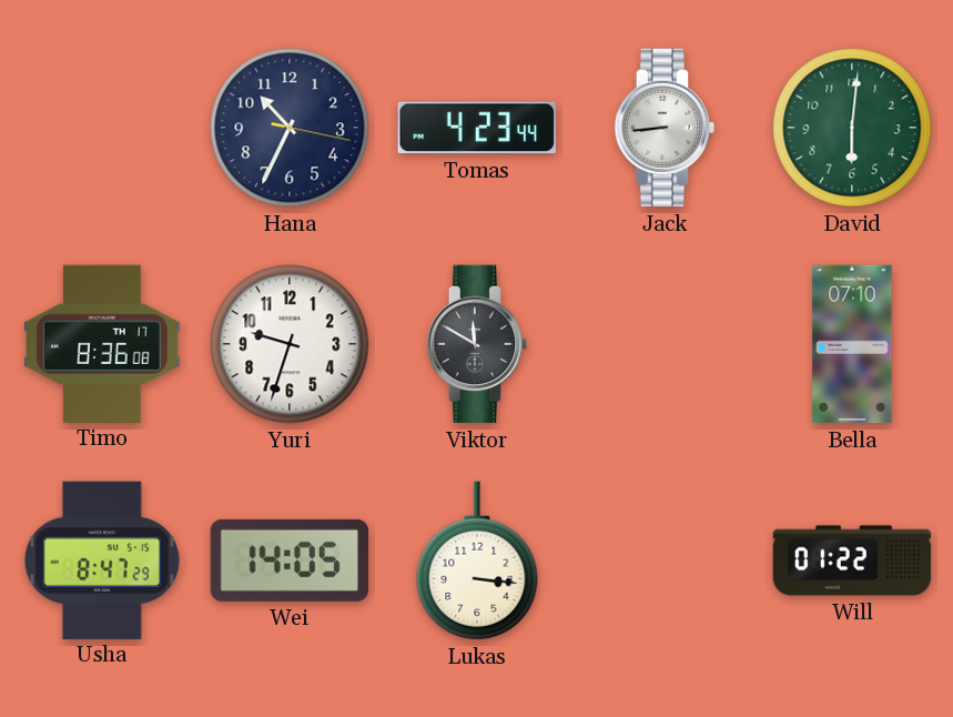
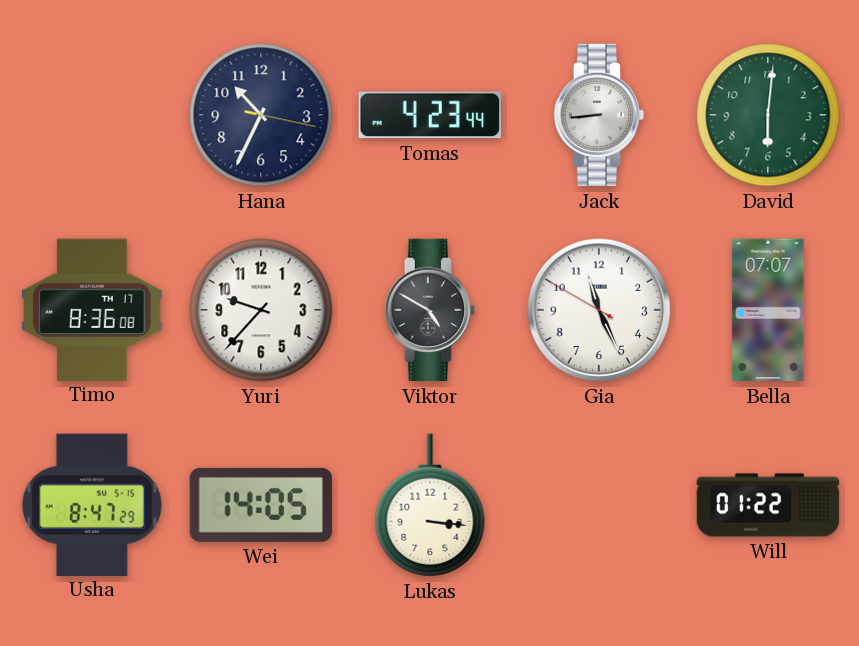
Yuri: 9:33 -> 9:37
Viktor: 11:50 -> 4:50
Gia: none -> 11:25
Bella: 07:10 -> 07:07
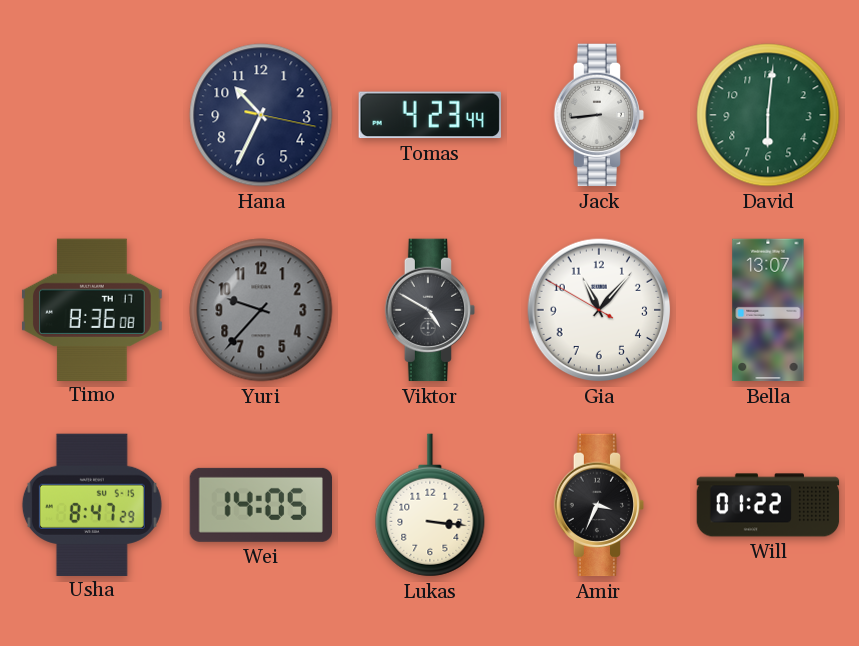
Yuri dial: white -> grey
Gia: 11:25 -> 11:06
Bella: 07:07 -> 13:07
Amir: none -> 3:34
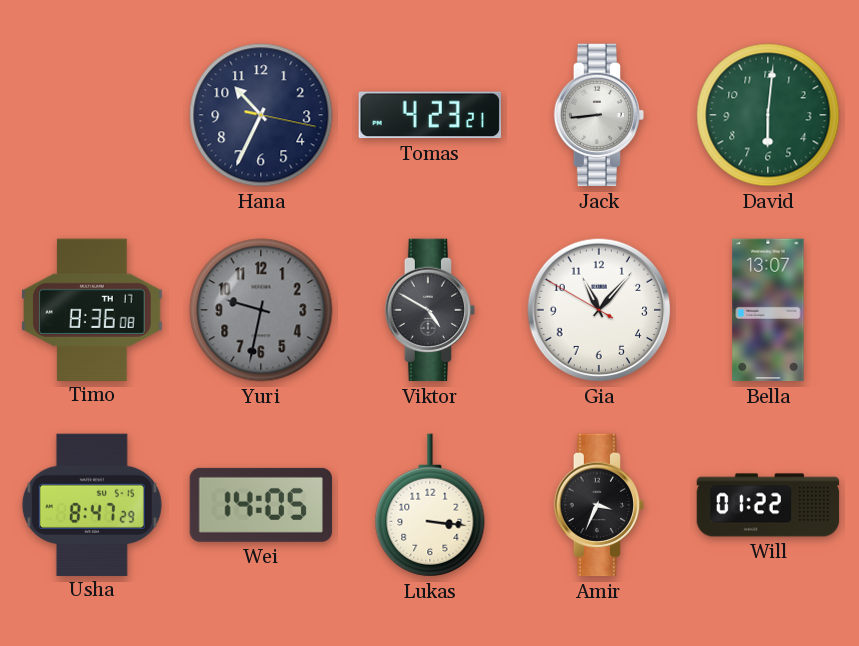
Tomas: 4:23:44 -> 4:23:21
Yuri: 9:37 -> 9:32
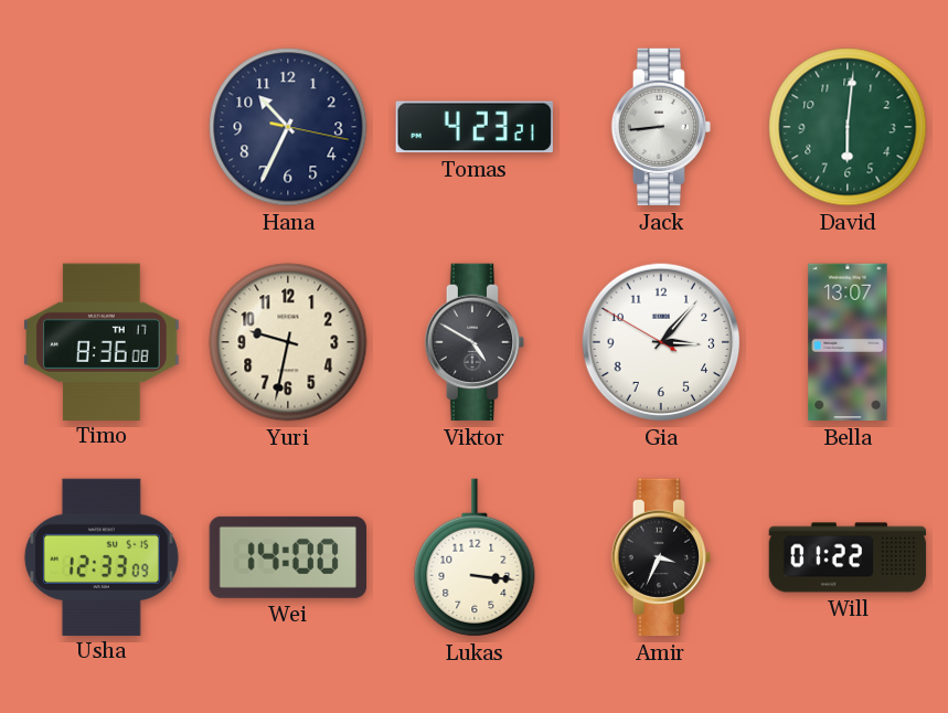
Yuri dial: grey -> cream
Gia: 11:06 -> 3:06
Usha: 8:47 -> 12:33
Wei: 14:05 -> 14:00
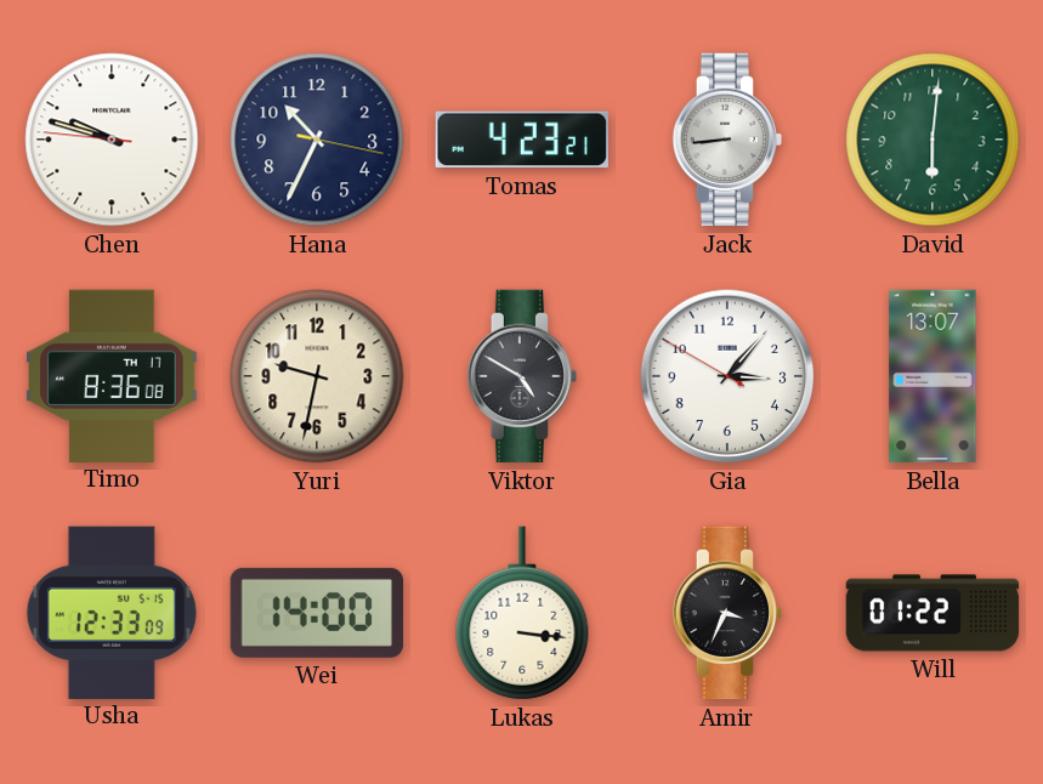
Chen: none -> 9:47
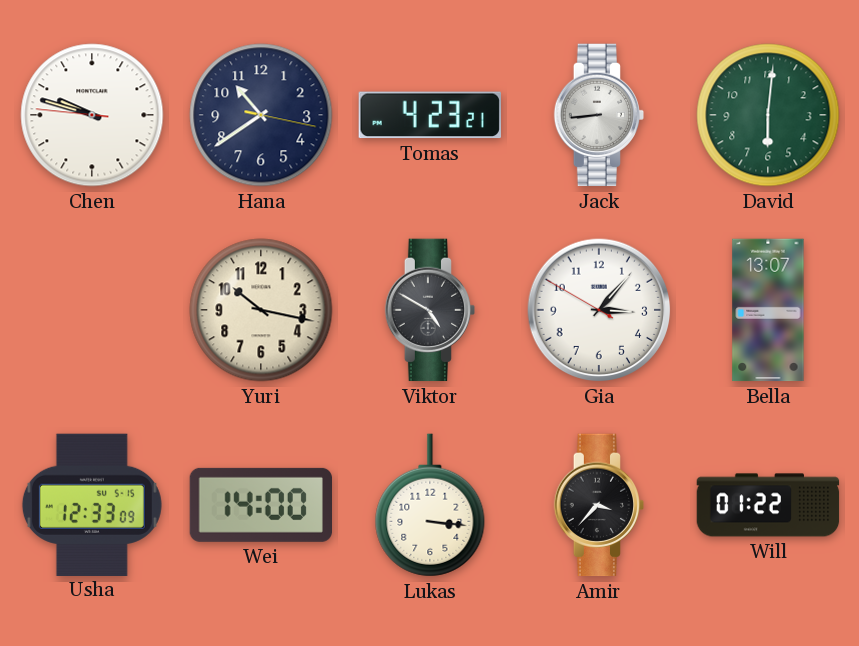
Hana: 10:34 -> 10:39
Timo: 8:36 -> none
Yuri: 9:32 -> 10:17
Amir: 3:34 -> 3:37
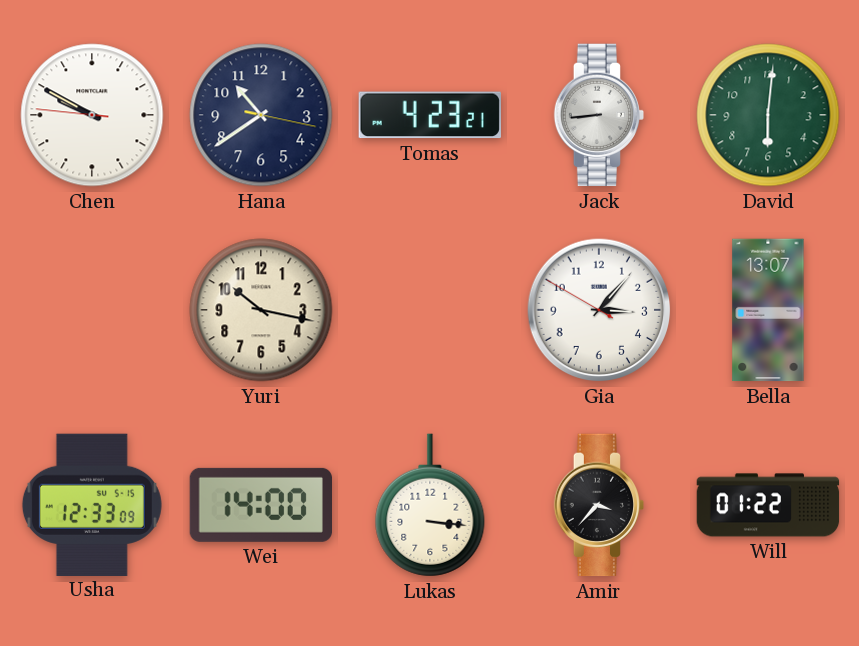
Chen: 9:47 -> 9:49
Viktor: 4:50 -> none
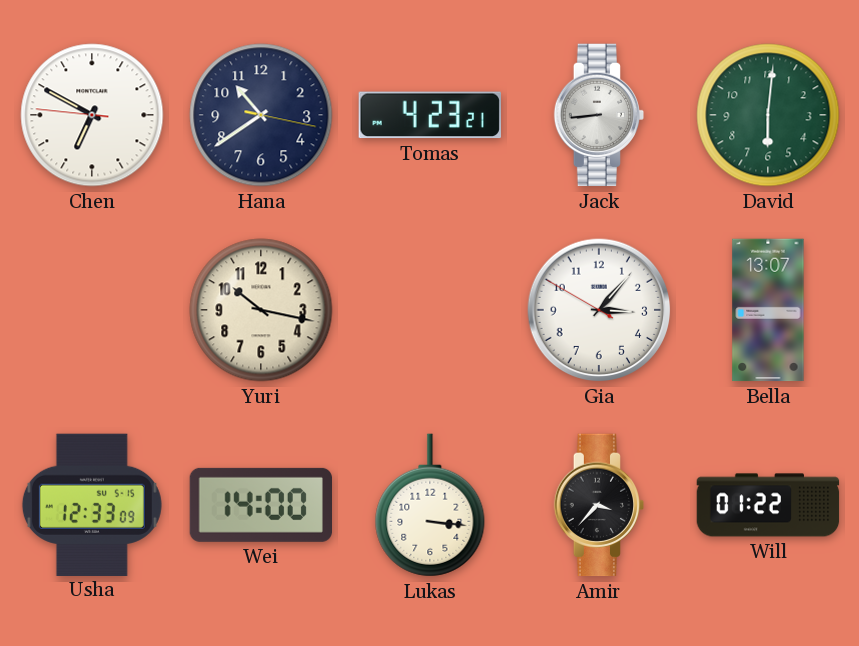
Chen: 9:49 -> 6:49
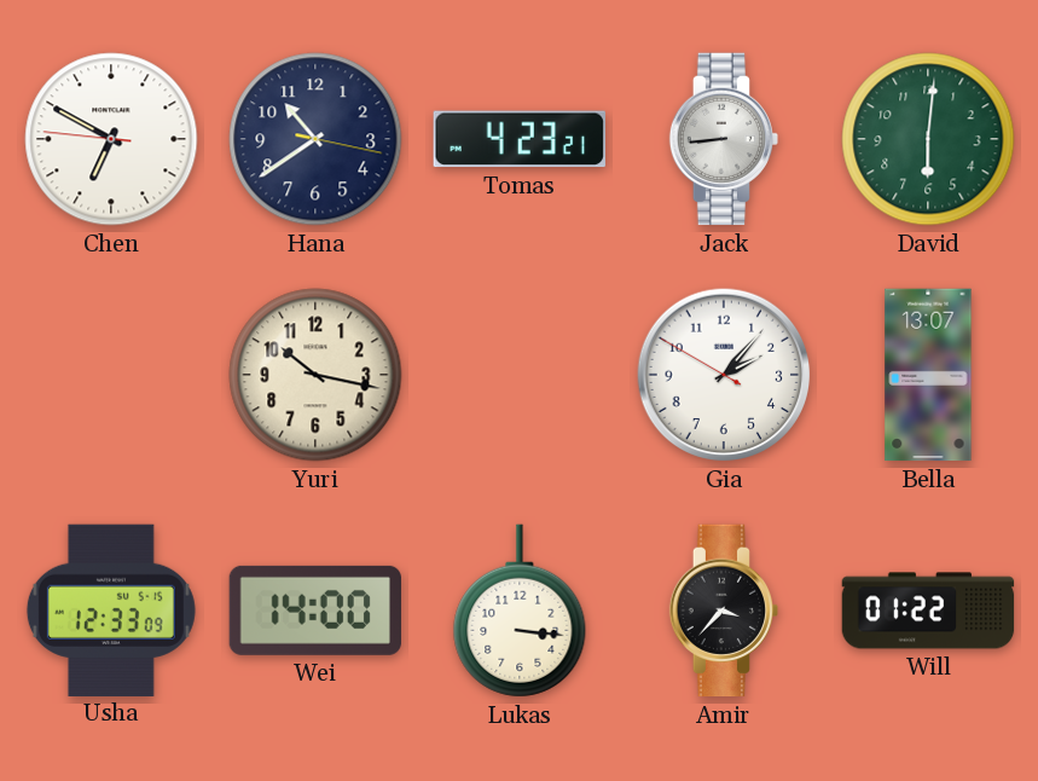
Gia: 3:06 -> 2:06
